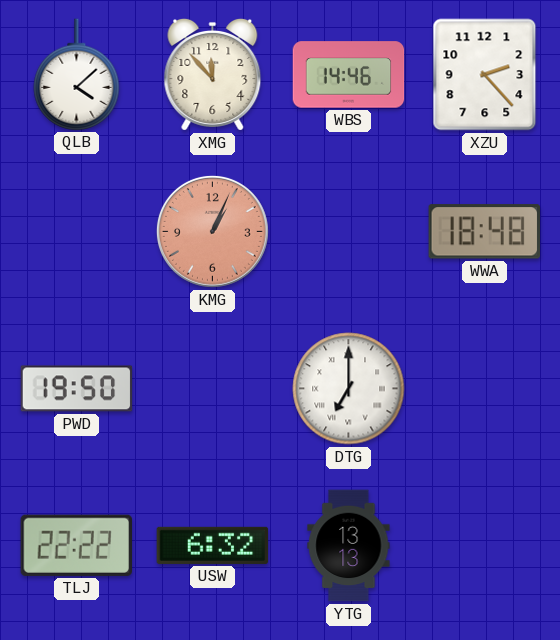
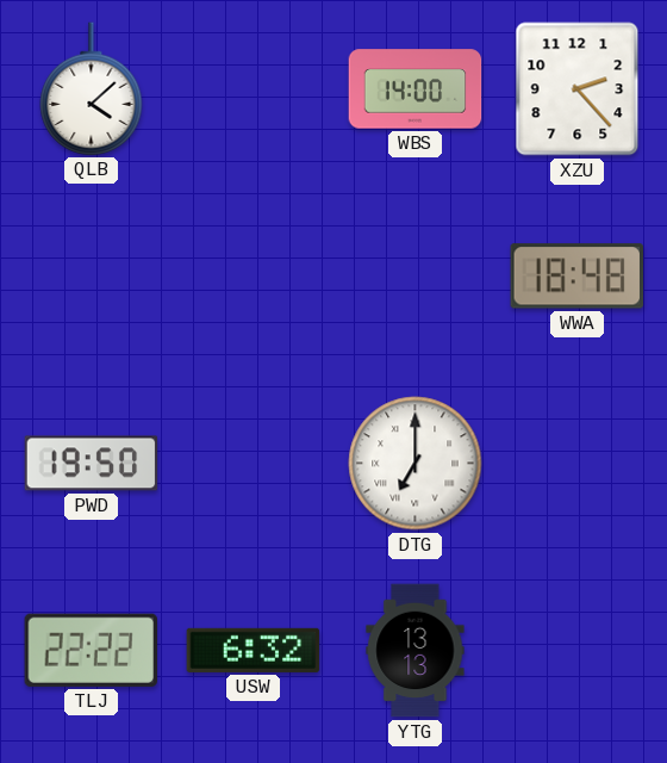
XMG: 11:53 -> none
WBS: 14:46 -> 14:00
KMG: 1:04 -> none
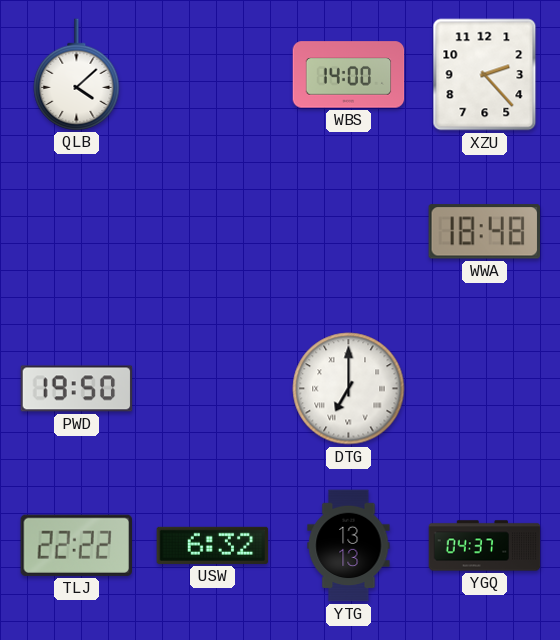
YGQ: none -> 04:37
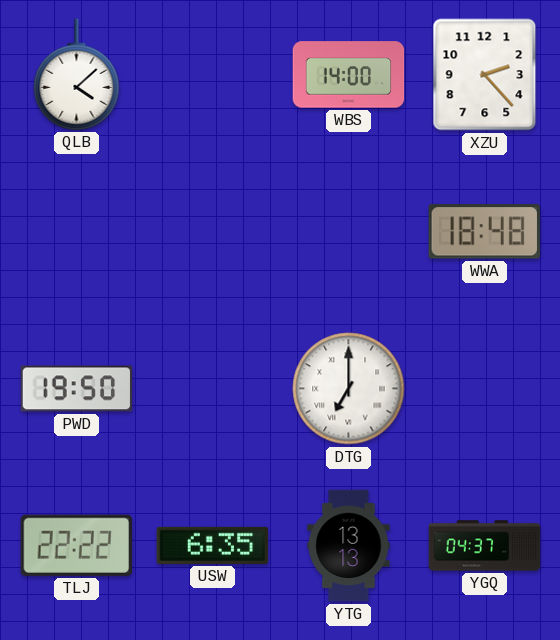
USW: 6:32 -> 6:35
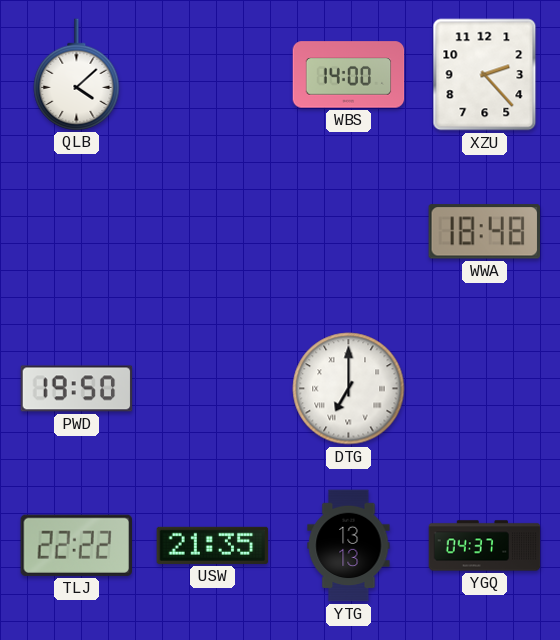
USW: 6:35 -> 21:35
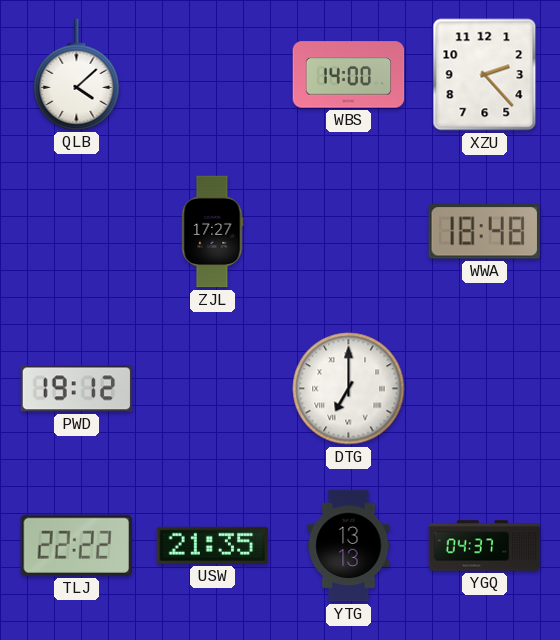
ZJL: none -> 17:27
PWD: 19:50 -> 19:12
